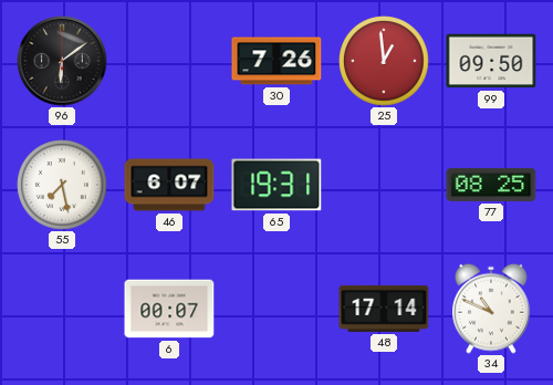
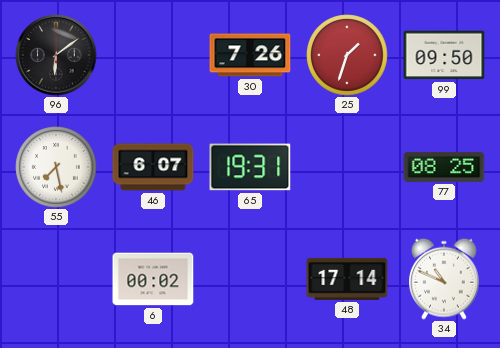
25: 12:59 -> 1:33
6: 00:07 -> 00:02
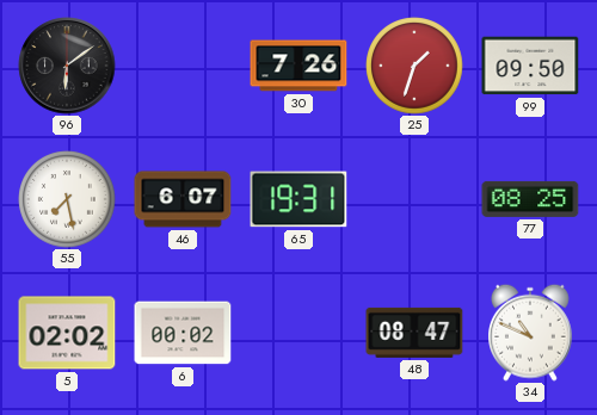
5: none -> 02:02
48: 17:14 -> 08:47
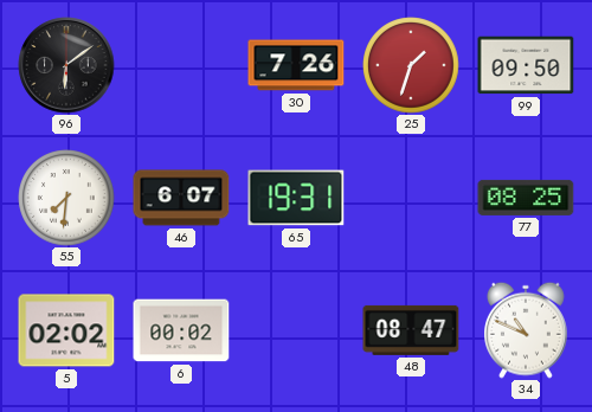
55: 7:28 -> 7:31
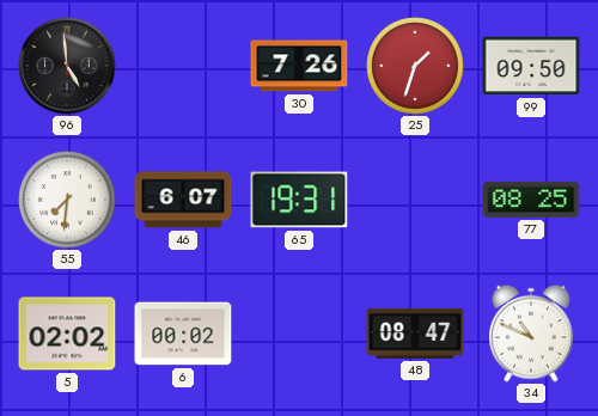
96: 6:09 -> 4:59
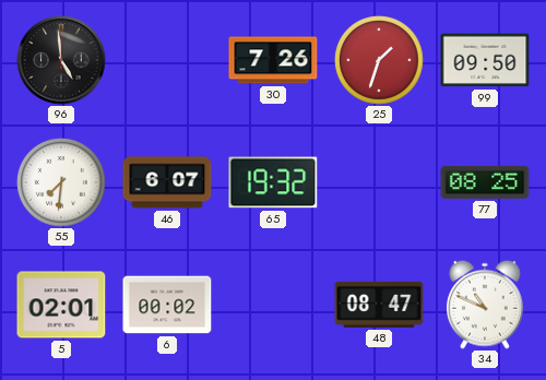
65: 19:31 -> 19:32
5: 02:02 -> 02:01
